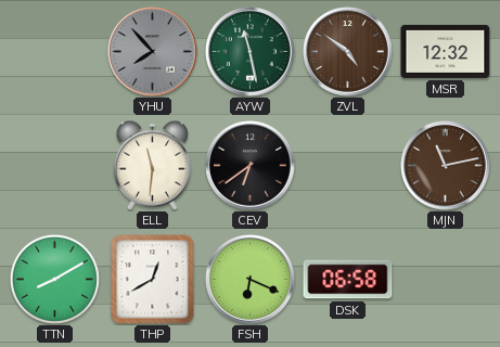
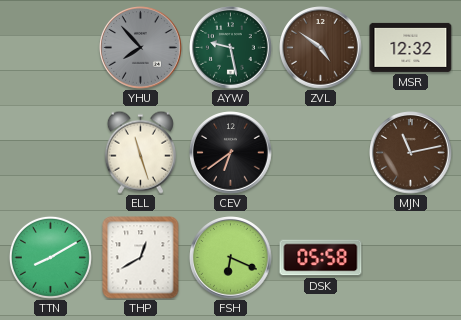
AYW: 11:28 -> 9:28
ELL: 11:31 -> 11:27
DSK: 06:58 -> 05:58
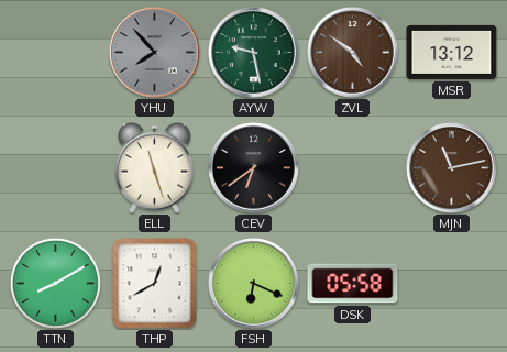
MSR: 12:32 -> 13:12
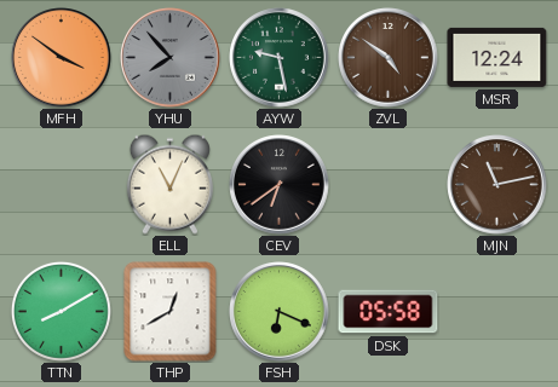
MFH: none -> 3:51
MSR: 13:12 -> 12:24
ELL: 11:27 -> 11:04
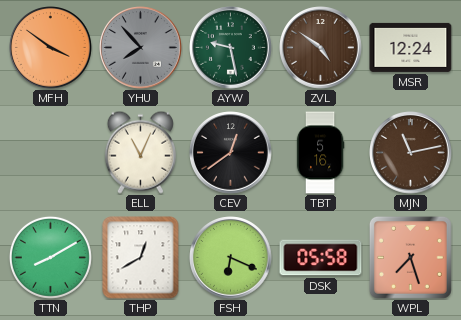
CEV: 6:39 -> 12:39
TBT: none -> 5:16
WPL: none -> 7:27
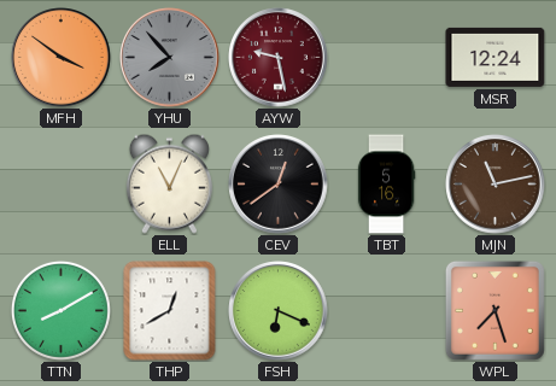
AYW dial: green -> burgundy
ZVL: 4:51 -> none
DSK: 05:58 -> none
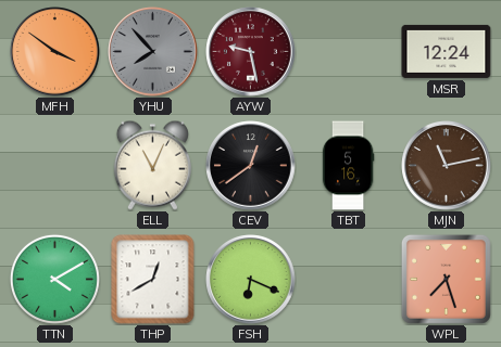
TTN: 8:10 -> 4:10
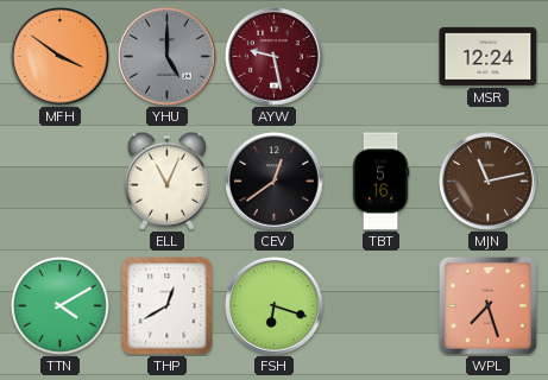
YHU: 7:53 -> 5:00
FSH: 6:19 -> 6:18
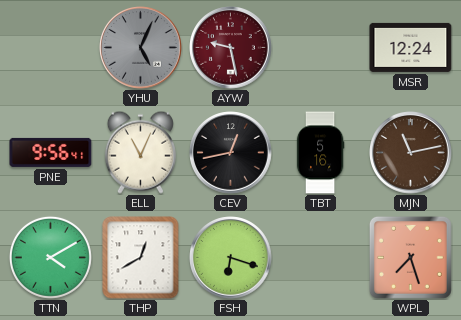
MFH: 3:51 -> none
YHU: 5:00 -> 5:04
PNE: none -> 9:56
CEV: 12:39 -> 12:43
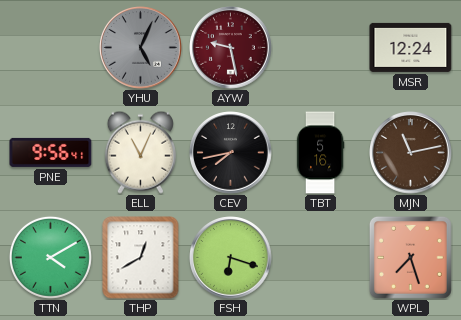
CEV: 12:43 -> 7:43
